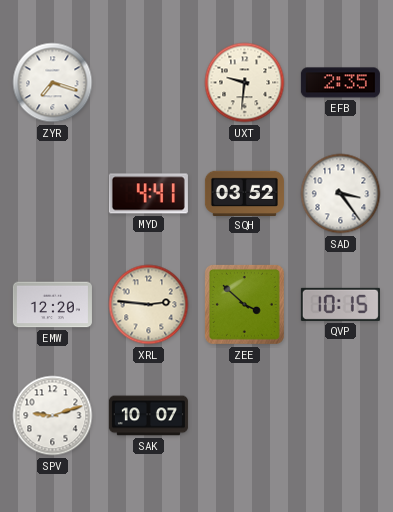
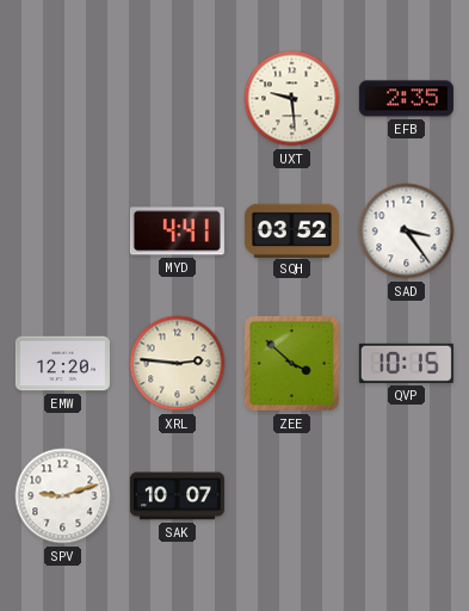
ZYR: 7:18 -> none
UXT: 9:31 -> 9:29
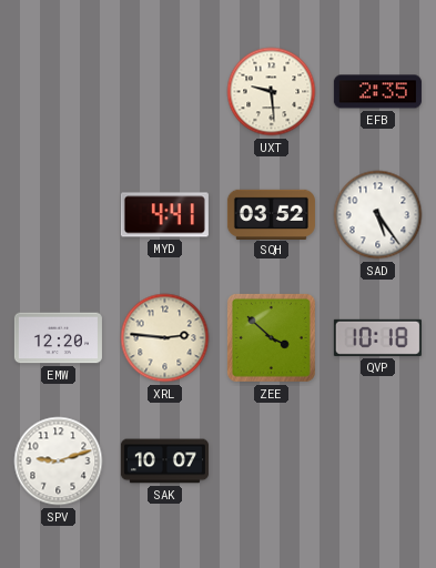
SAD: 3:24 -> 5:24
QVP: 10:15 -> 10:18
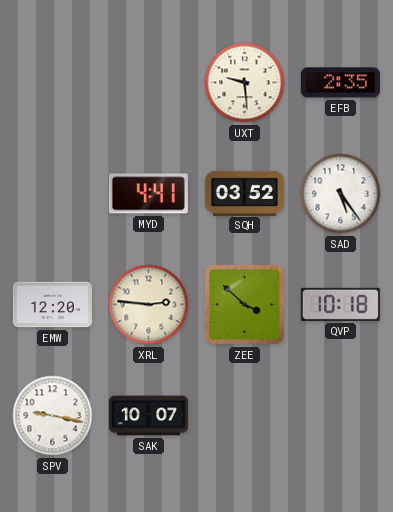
SPV: 9:12 -> 9:17
